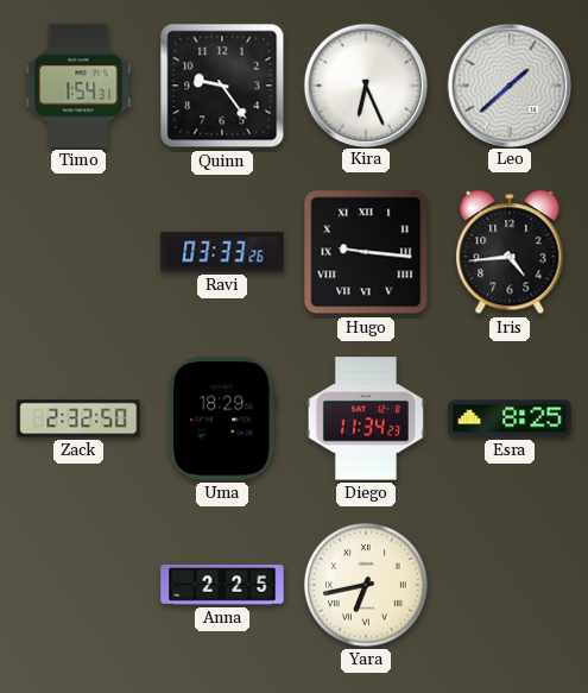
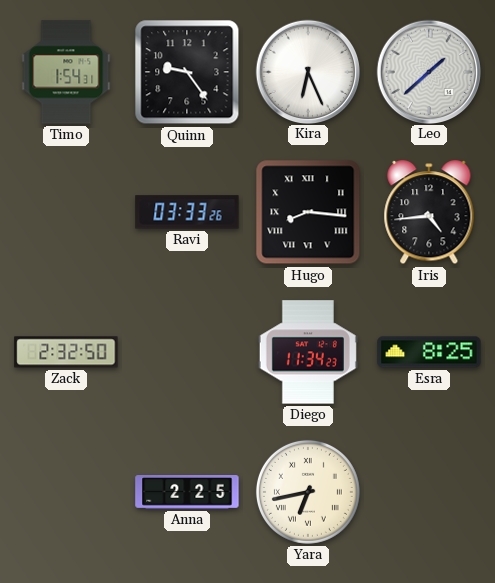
Hugo: 9:16 -> 8:16
Uma: 18:29 -> none
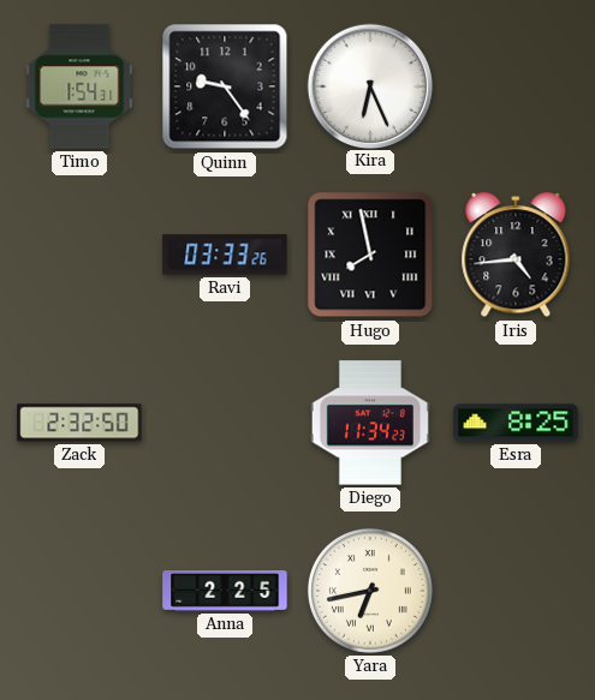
Leo: 1:38 -> none
Hugo: 8:16 -> 7:58
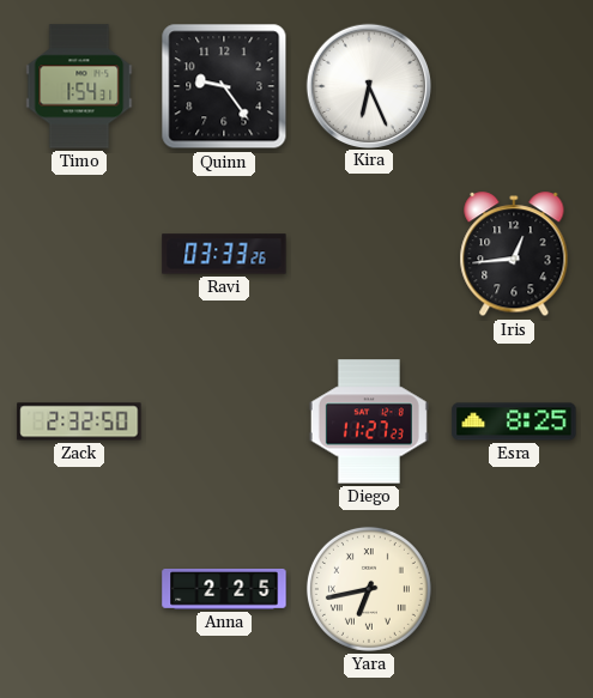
Hugo: 7:58 -> none
Iris: 4:44 -> 12:44
Diego: 11:34 -> 11:27
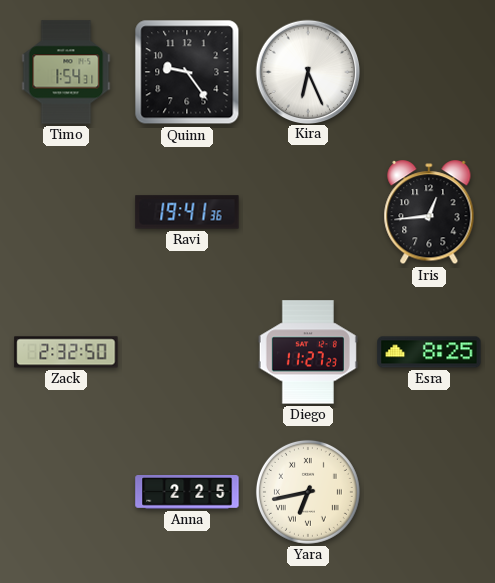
Ravi: 03:33 -> 19:41
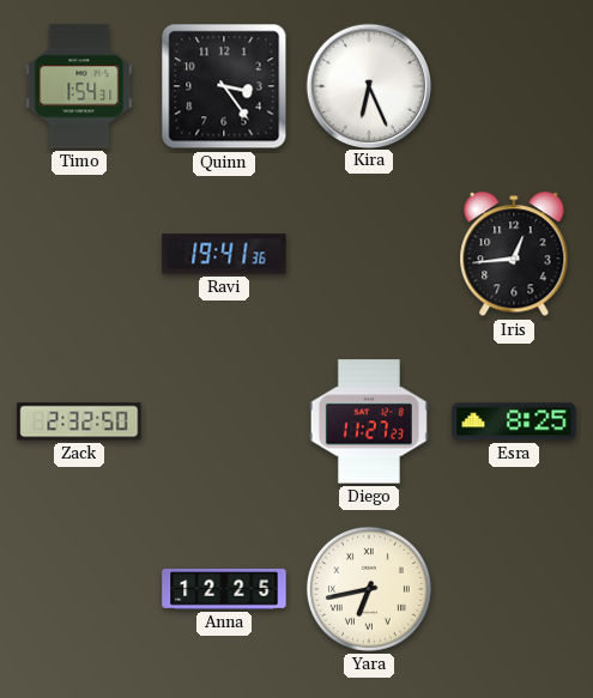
Quinn: 9:24 -> 3:24
Anna: 2:25 -> 12:25
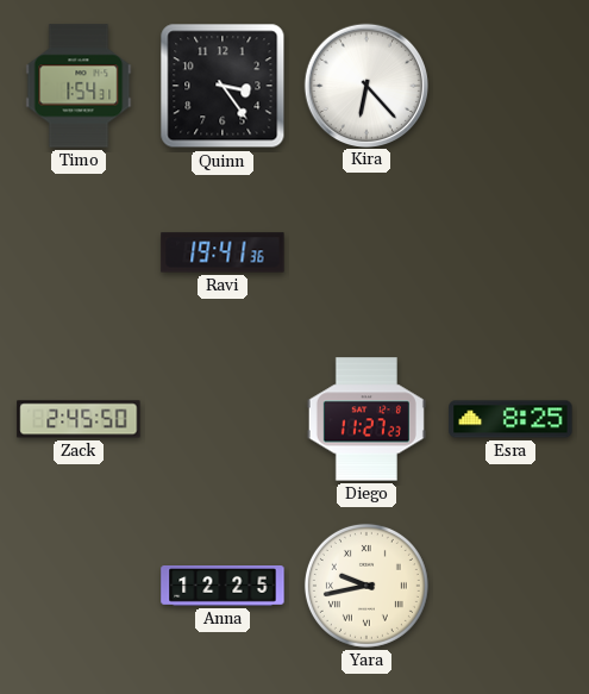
Kira: 6:26 -> 6:23
Iris: 12:44 -> none
Zack: 2:32 -> 2:45
Yara: 6:43 -> 9:43
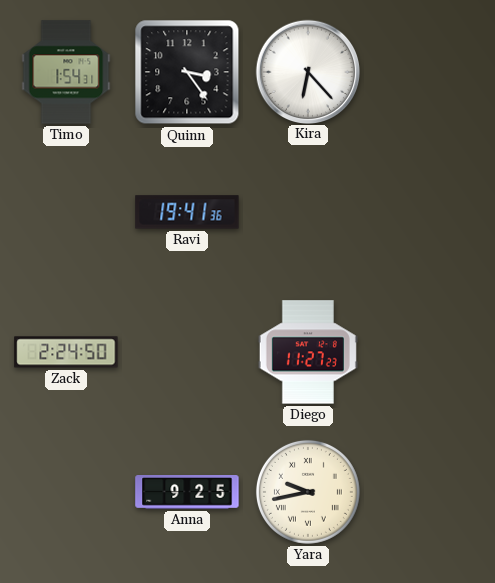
Zack: 2:45 -> 2:24
Esra: 8:25 -> none
Anna: 12:25 -> 9:25
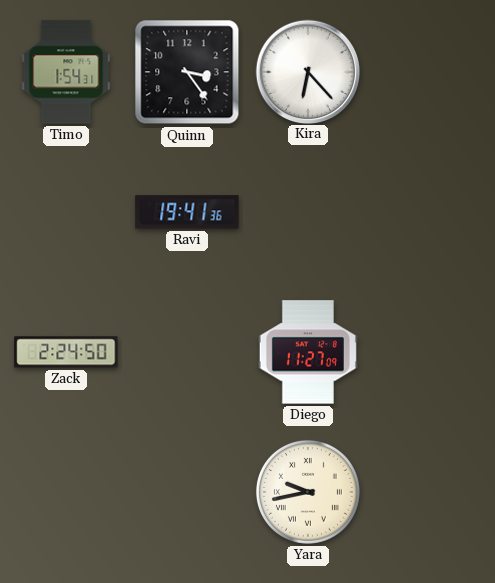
Diego: 11:27:23 -> 11:27:09
Anna: 9:25 -> none
